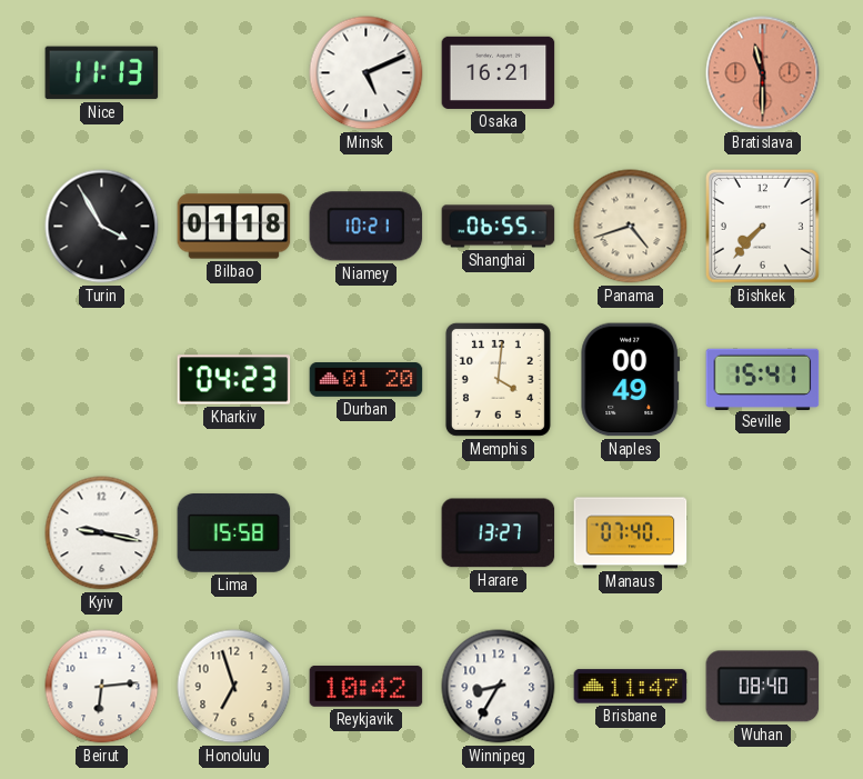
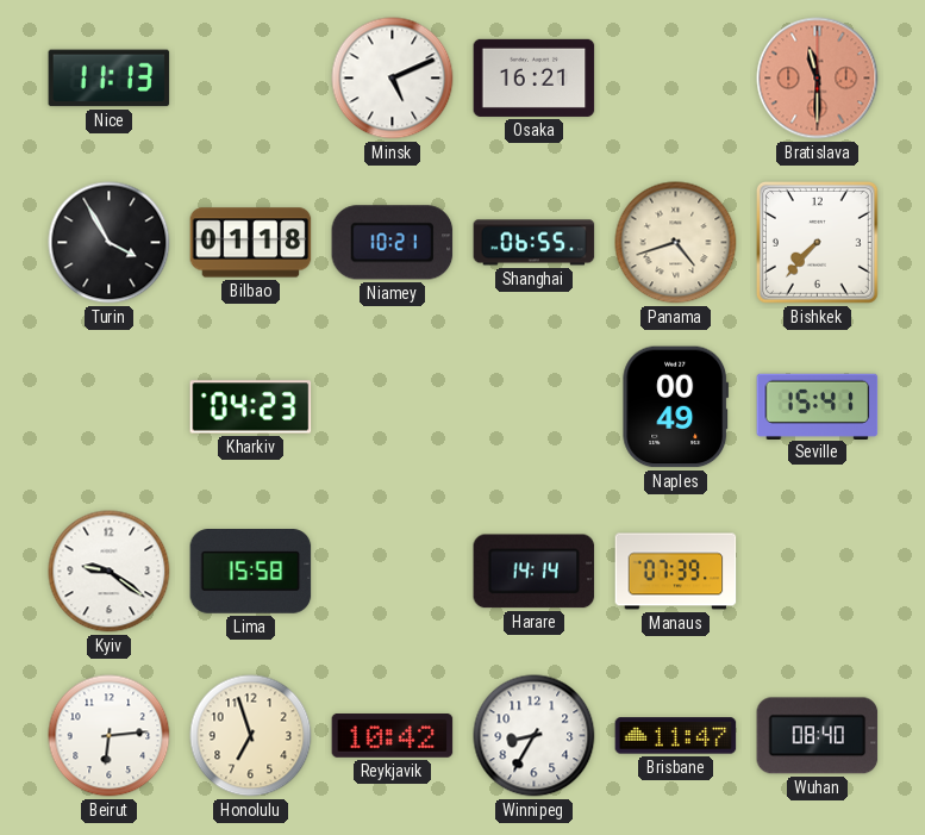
Durban: 01:20 -> none
Memphis: 4:01 -> none
Kyiv: 9:17 -> 9:21
Harare: 13:27 -> 14:14
Manaus: 07:40 -> 07:39
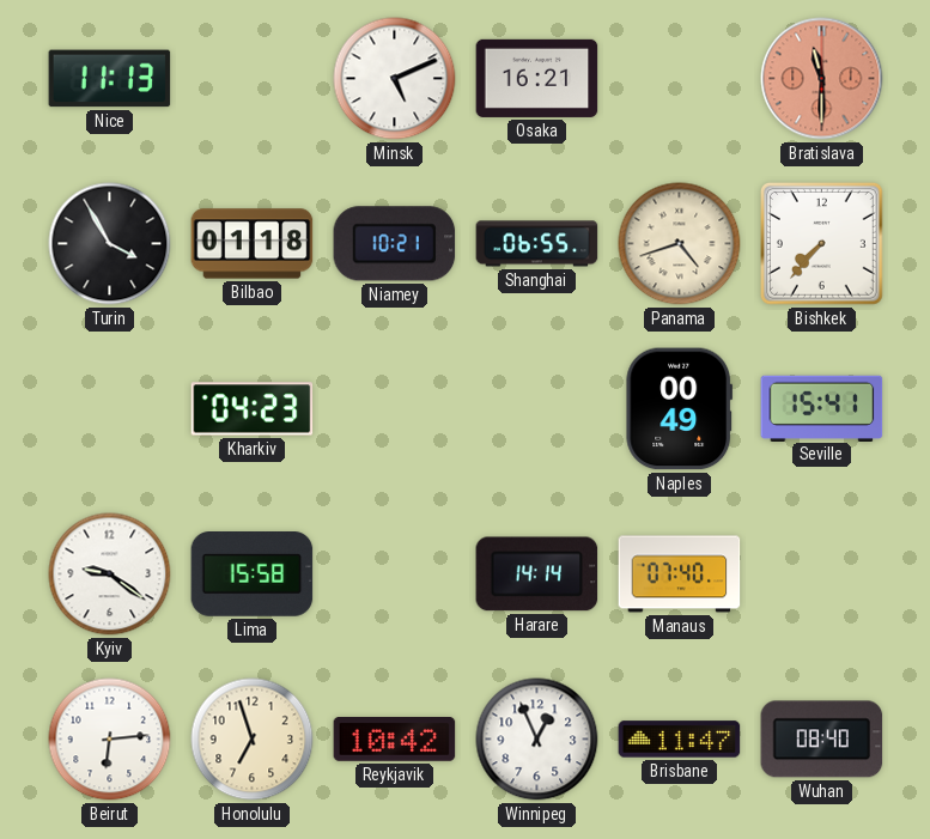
Manaus: 07:39 -> 07:40
Winnipeg: 8:35 -> 12:56
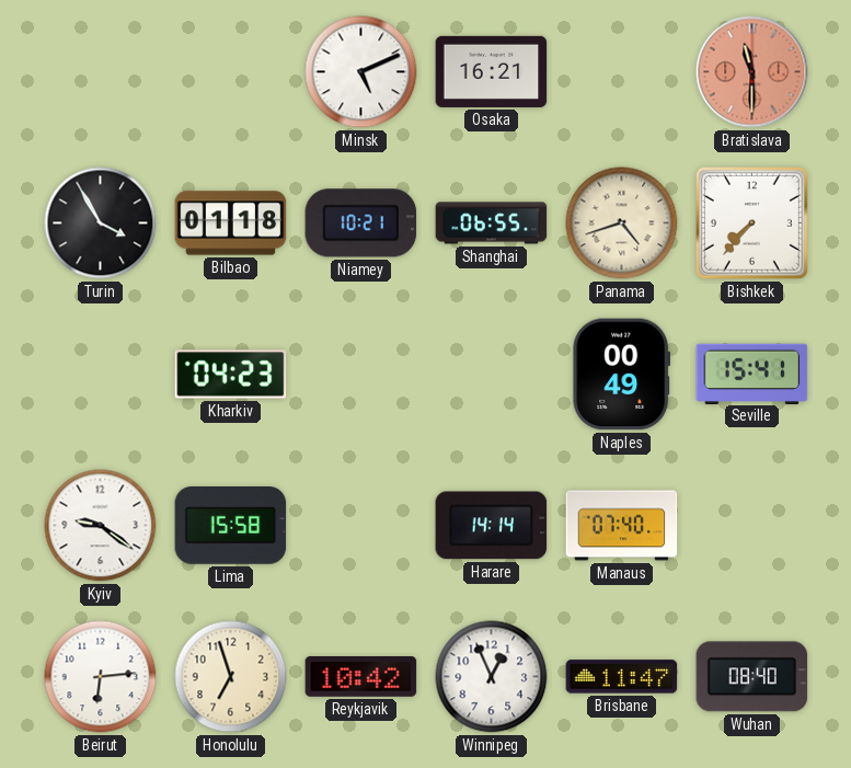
Nice: 11:13 -> none
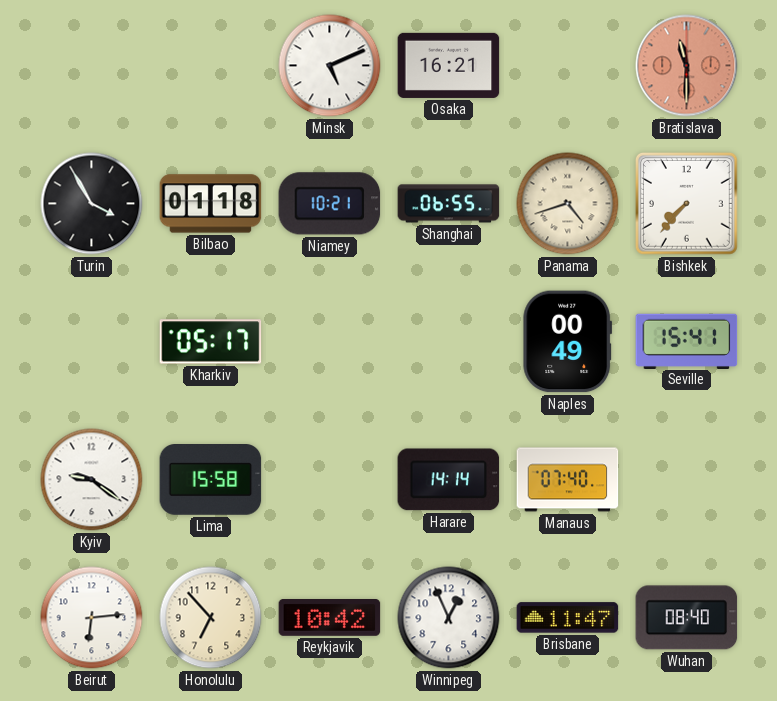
Kharkiv: 04:23 -> 05:17
Honolulu: 6:57 -> 6:53
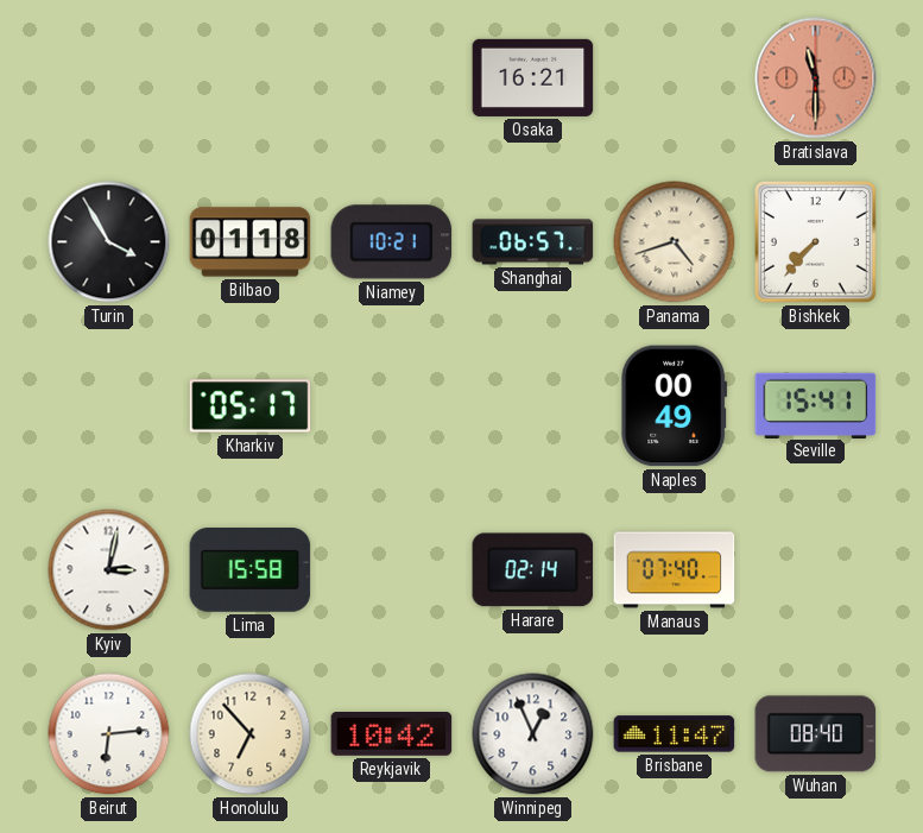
Minsk: 5:11 -> none
Shanghai: 06:55 -> 06:57
Kyiv: 9:21 -> 3:02
Harare: 14:14 -> 02:14
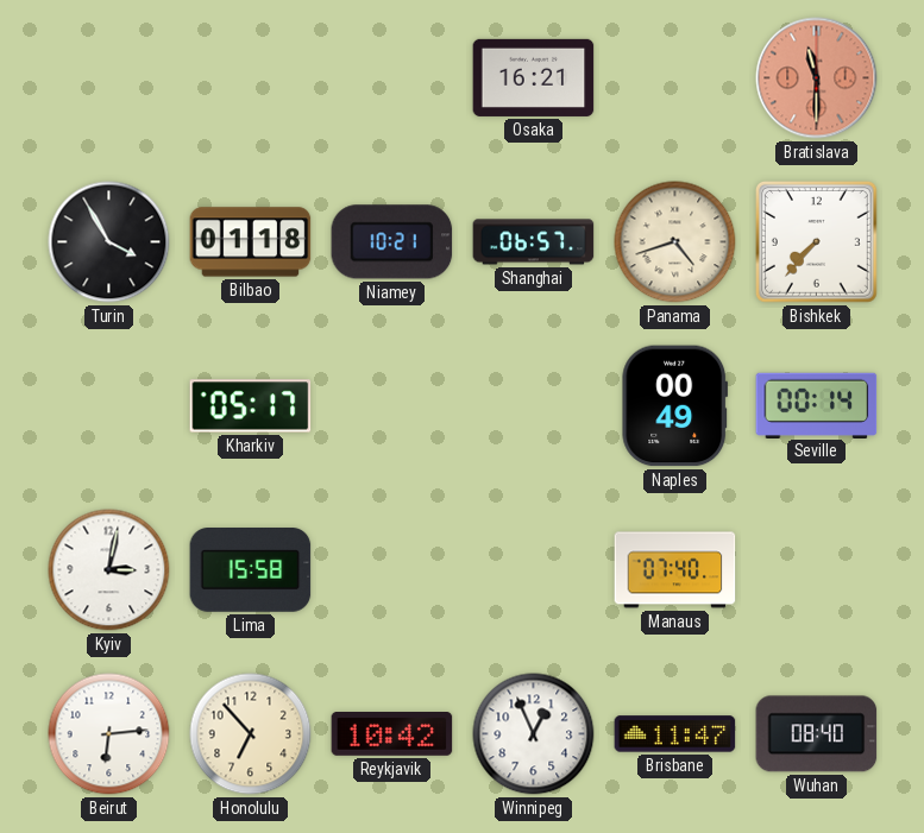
Seville: 15:41 -> 00:14
Harare: 02:14 -> none
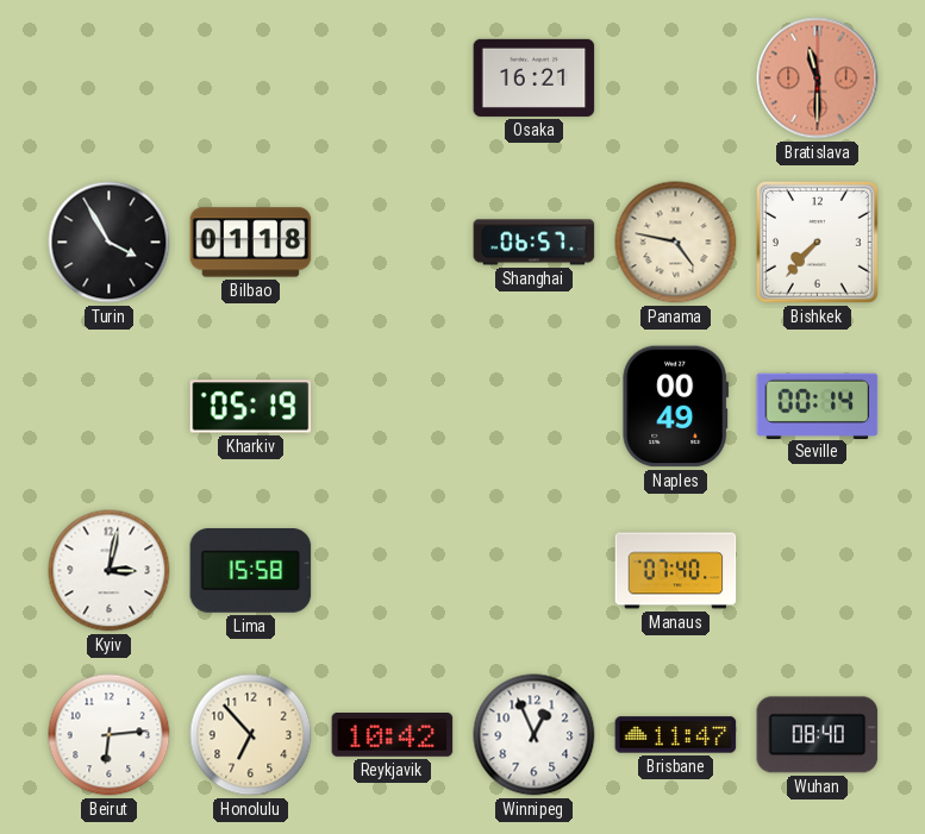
Niamey: 10:21 -> none
Panama: 4:42 -> 4:47
Kharkiv: 05:17 -> 05:19
